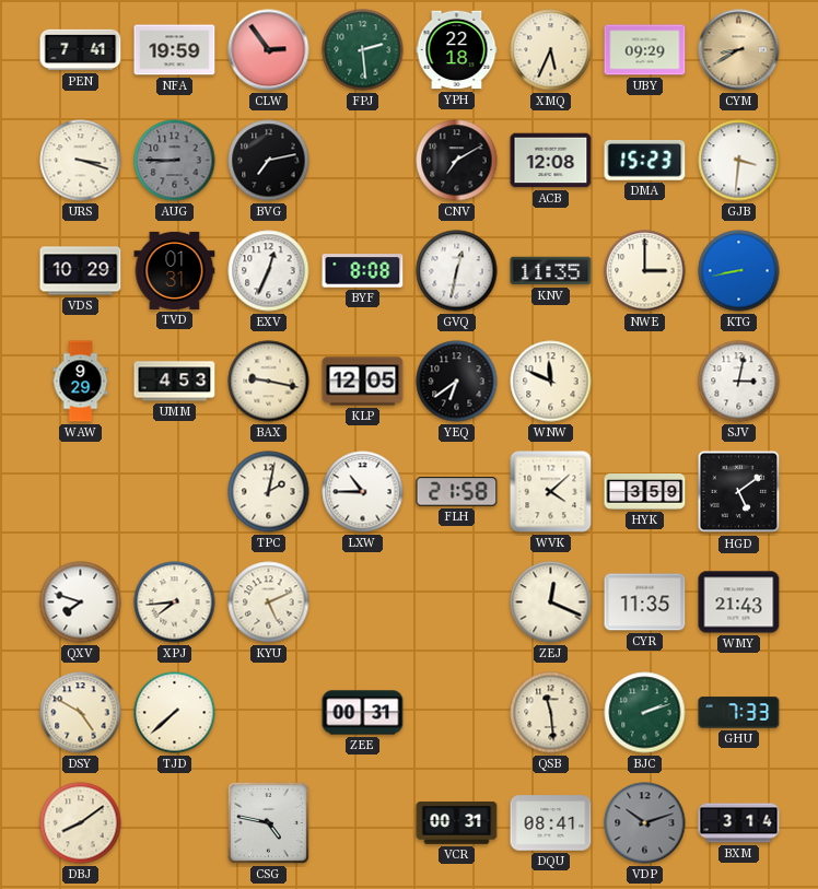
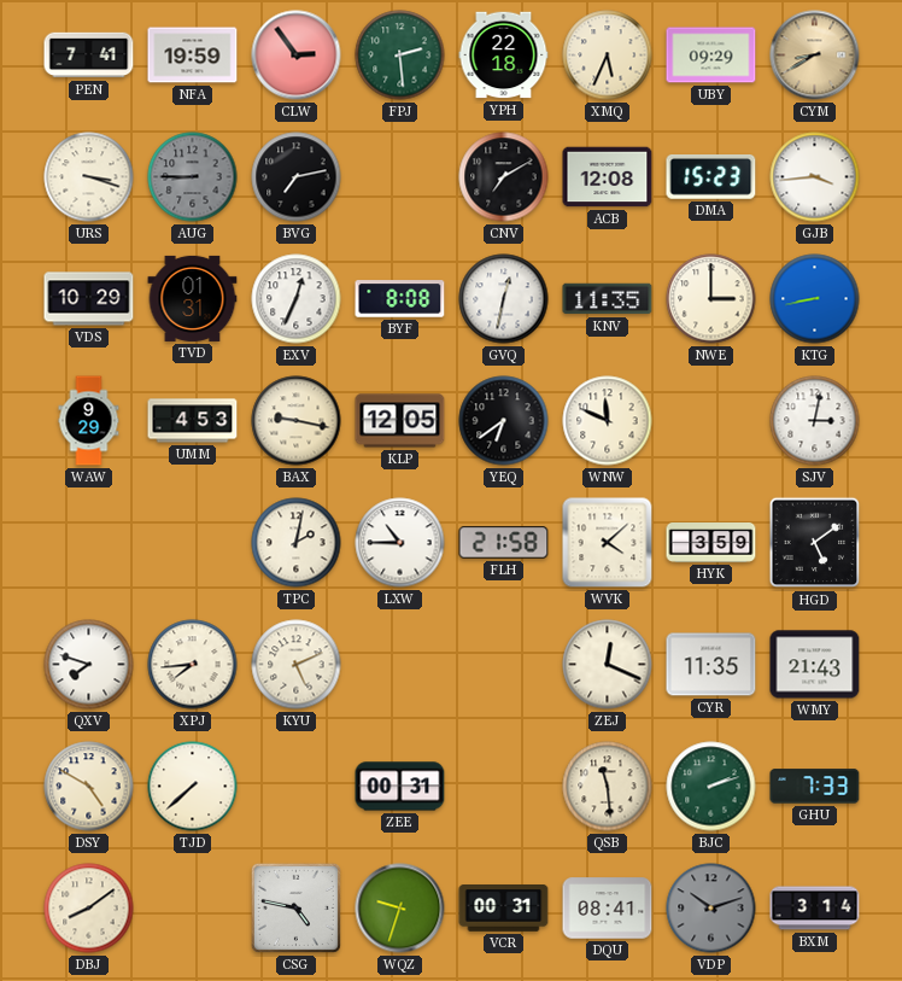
GJB: 3:31 -> 3:44
WQZ: none -> 9:33
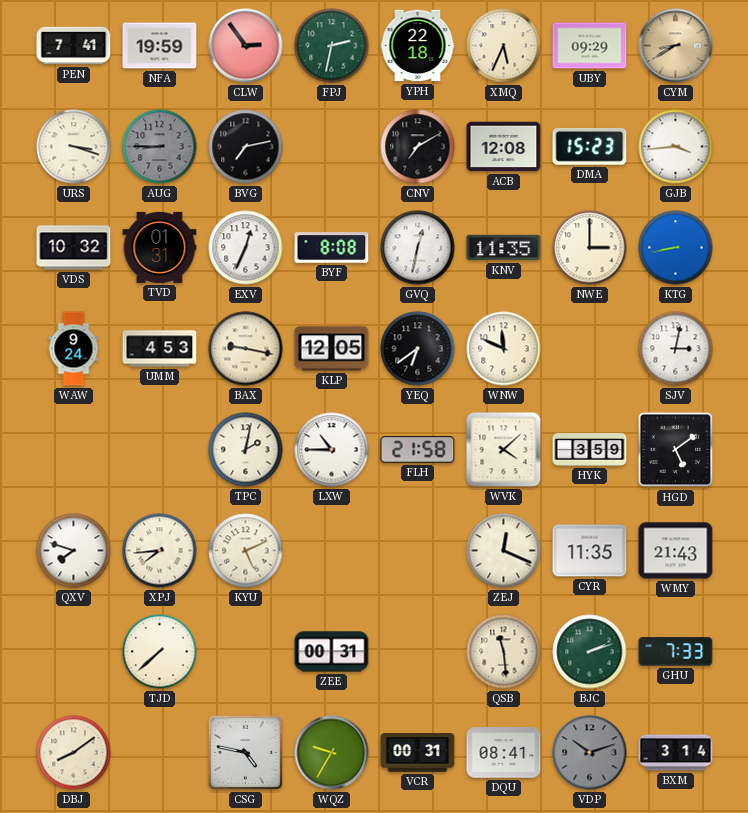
FPJ: 2:29 -> 2:32
VDS: 10:29 -> 10:32
WAW: 9:29 -> 9:24
DSY: 4:50 -> none
WQZ: 9:33 -> 9:35
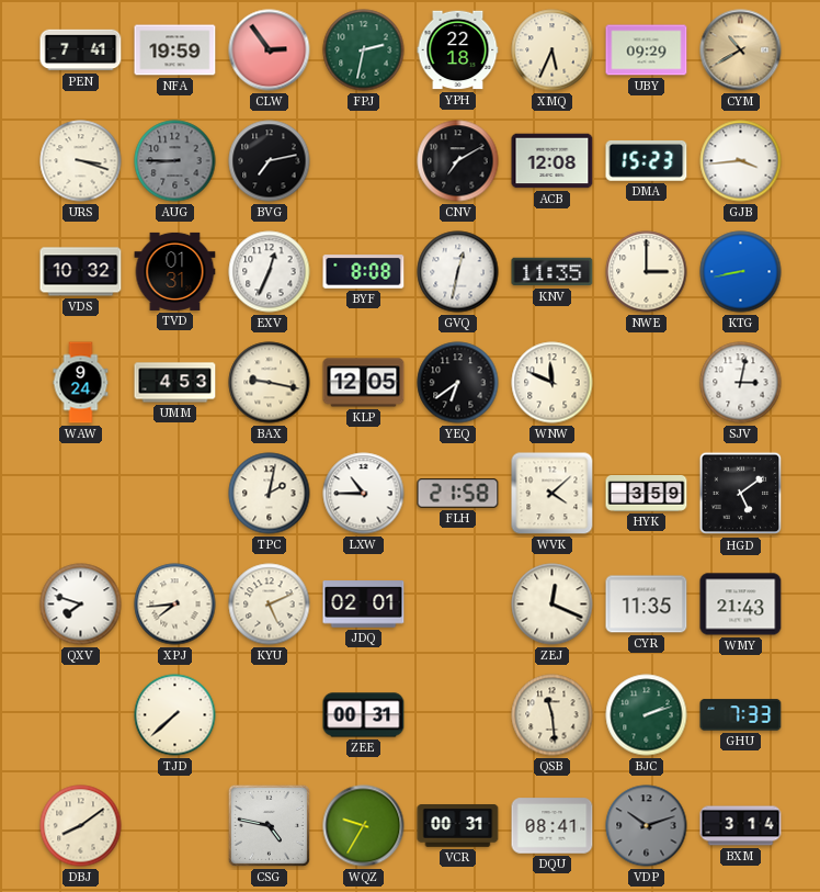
CYM: 8:40 -> 10:40
JDQ: none -> 02:01
